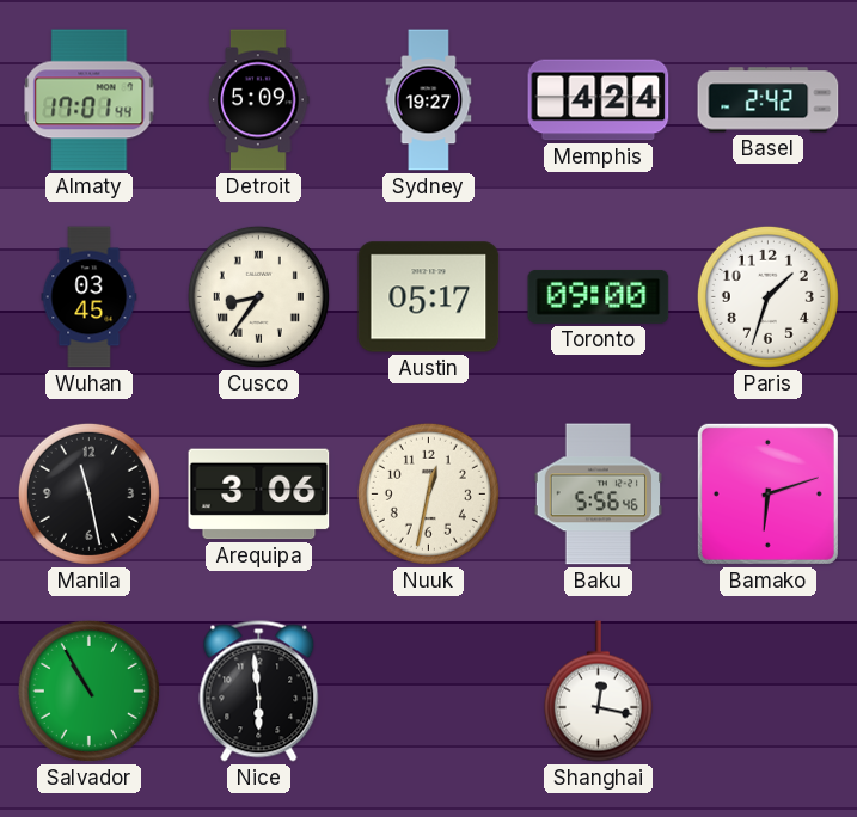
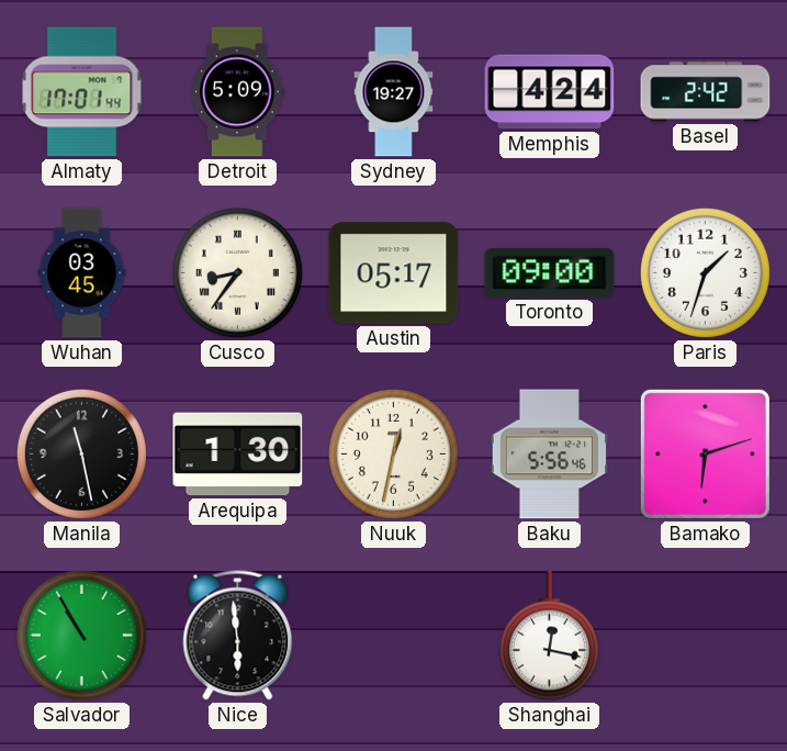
Arequipa: 3:06 -> 1:30
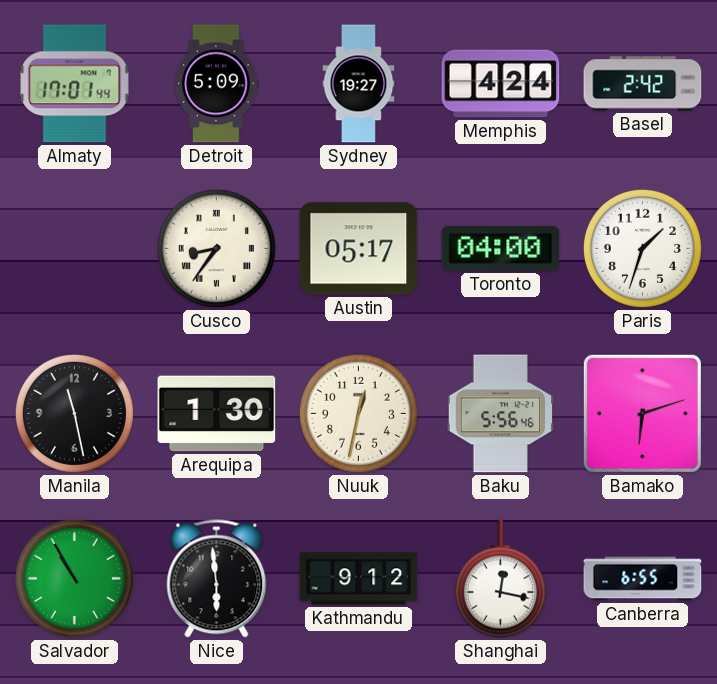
Wuhan: 03:45 -> none
Toronto: 09:00 -> 04:00
Kathmandu: none -> 9:12
Canberra: none -> 6:55
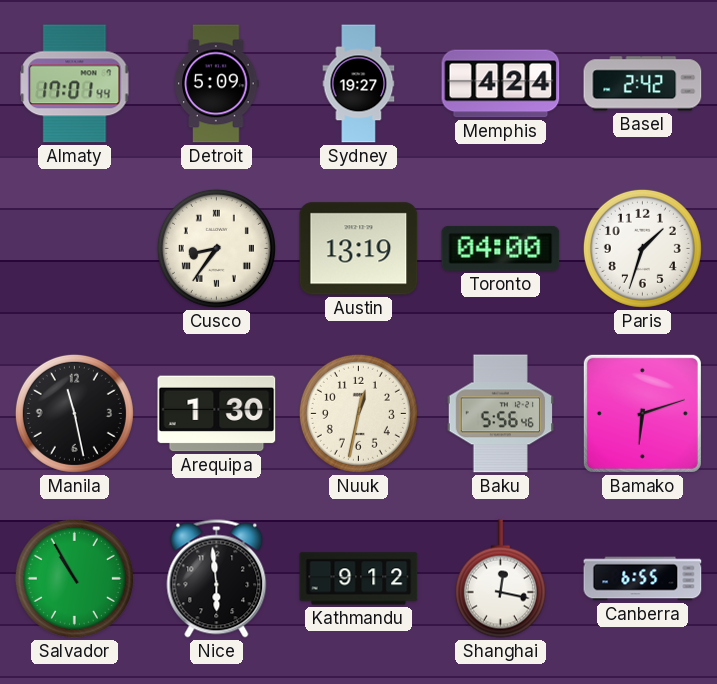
Austin: 05:17 -> 13:19
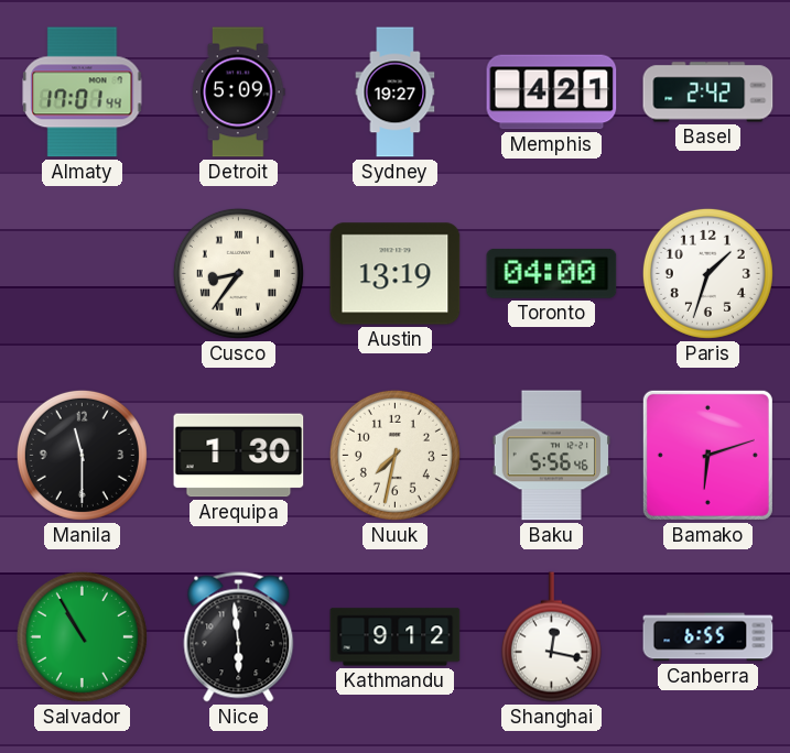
Memphis: 4:24 -> 4:21
Manila: 11:28 -> 11:30
Nuuk: 12:32 -> 7:32
